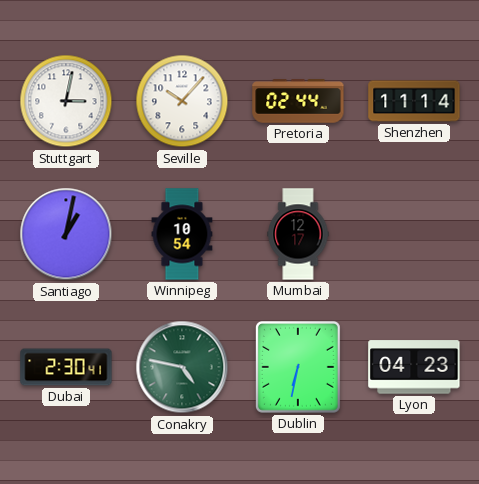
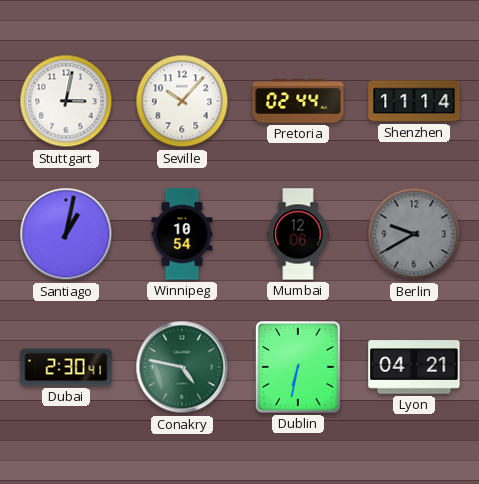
Mumbai: 12:17 -> 12:06
Berlin: none -> 9:40
Lyon: 04:23 -> 04:21
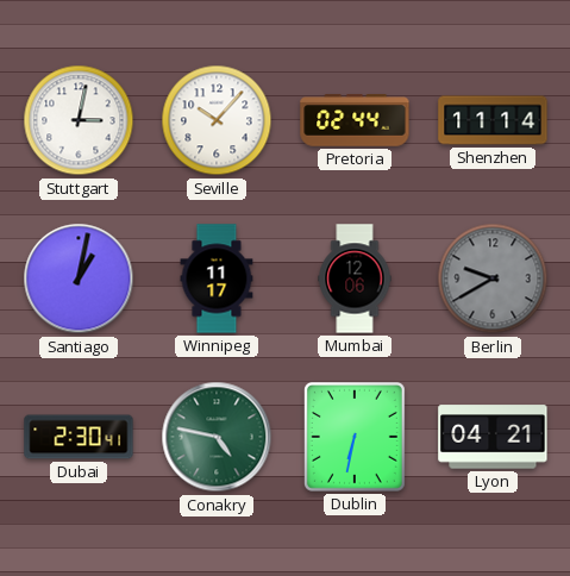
Winnipeg: 10:54 -> 11:17
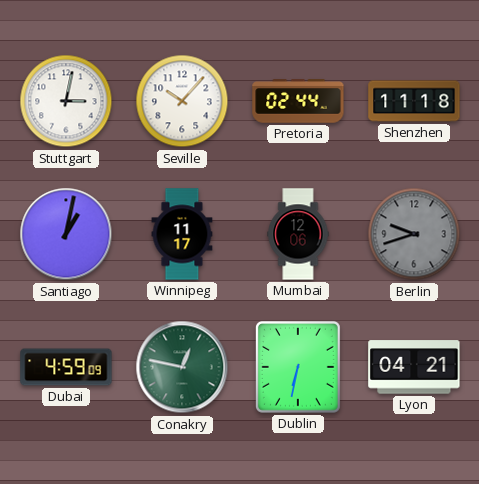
Shenzhen: 11:14 -> 11:18
Berlin: 9:40 -> 9:42
Dubai: 2:30 -> 4:59
Conakry: 4:47 -> 12:47
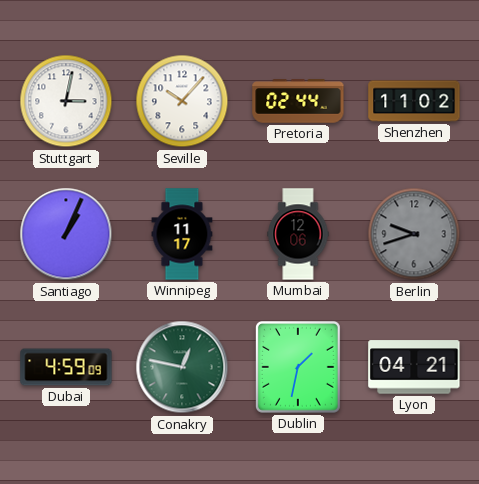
Shenzhen: 11:18 -> 11:02
Santiago: 1:02 -> 1:04
Dublin: 6:32 -> 1:32
